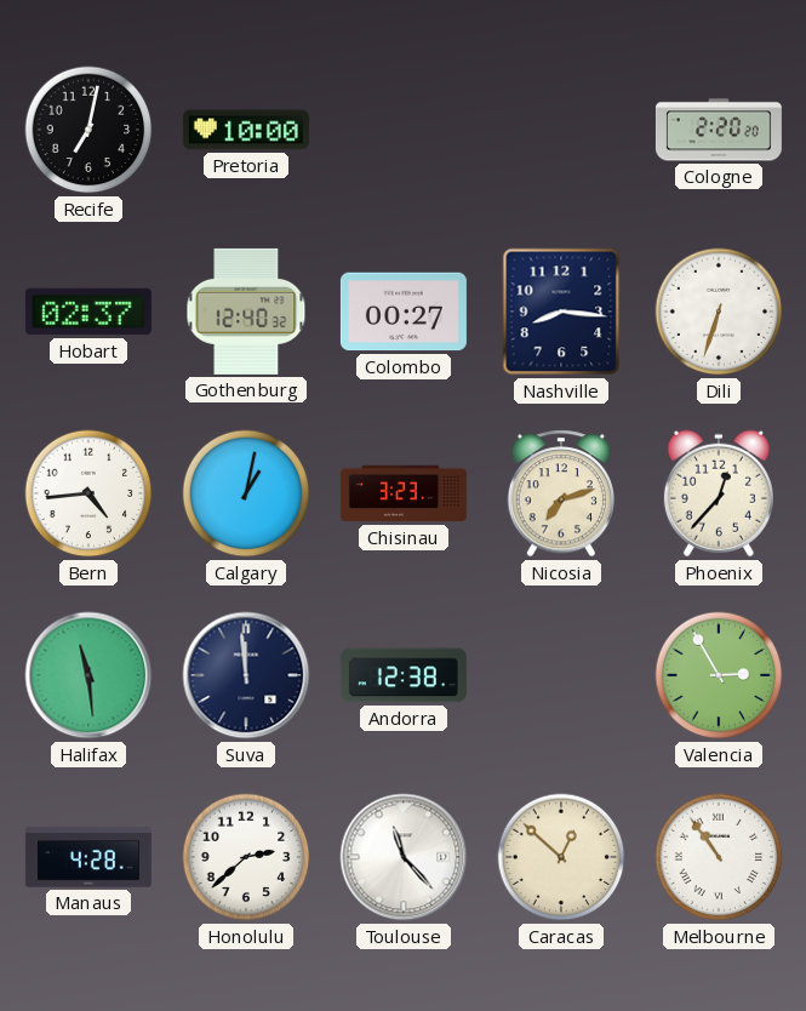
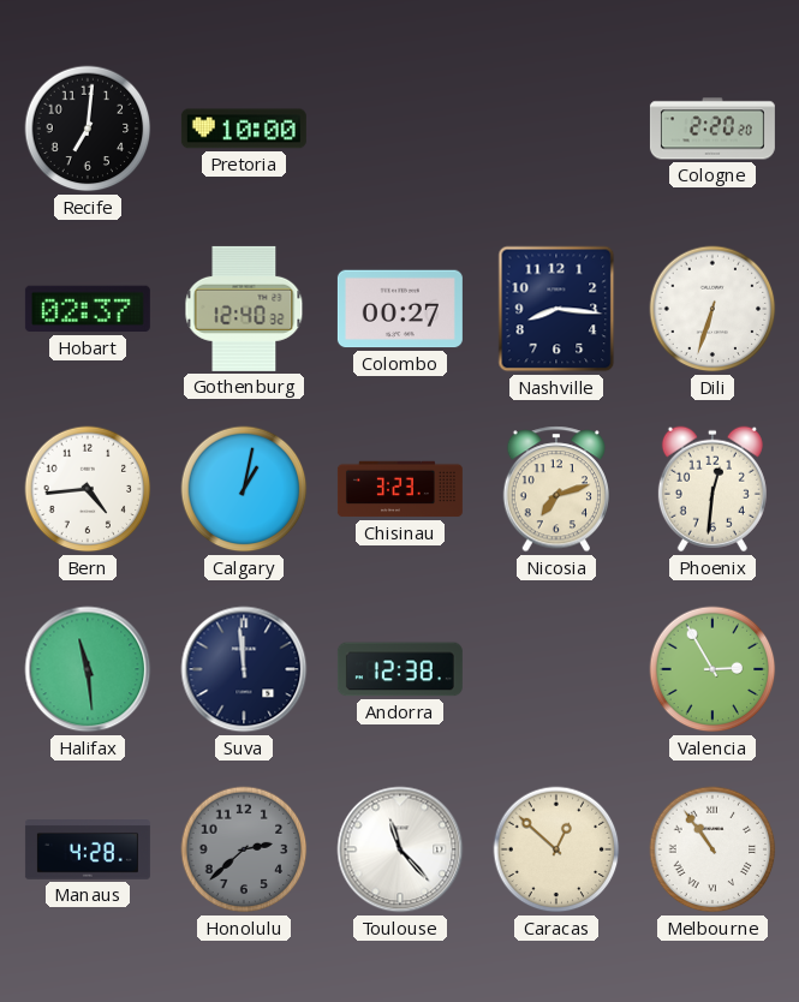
Recife: 7:02 -> 7:01
Phoenix: 12:37 -> 12:31
Honolulu dial: white -> grey
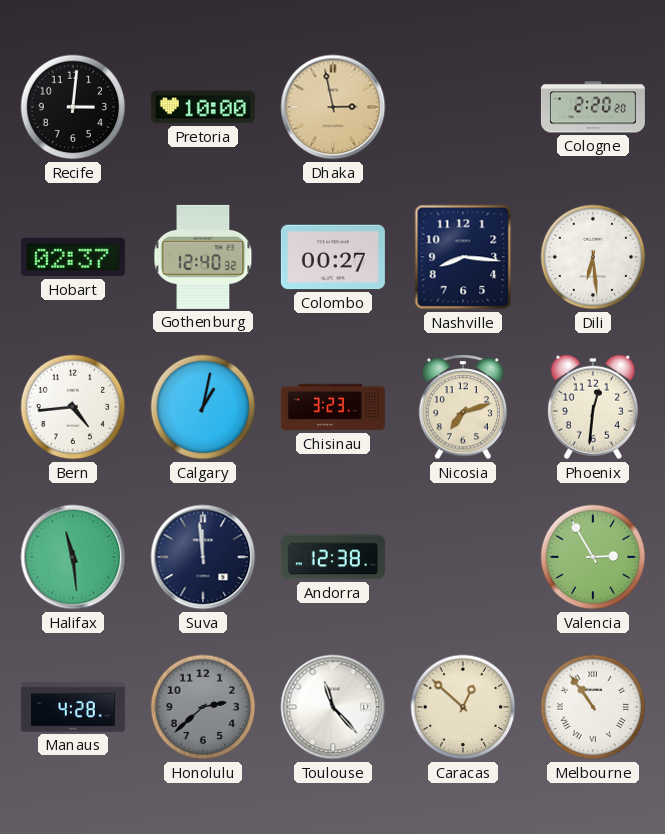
Recife: 7:01 -> 3:01
Dhaka: none -> 2:58
Dili: 6:33 -> 6:29
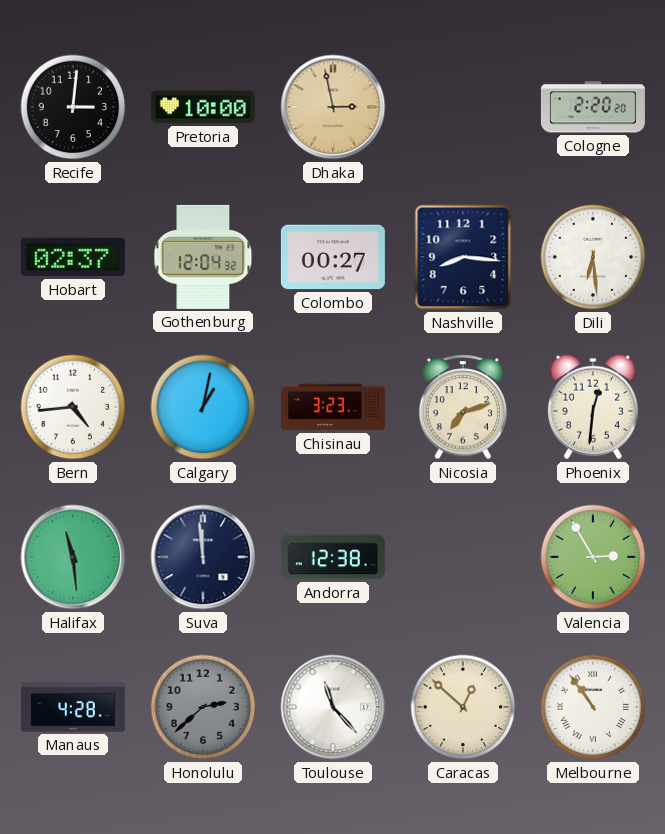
Gothenburg: 12:40 -> 12:04
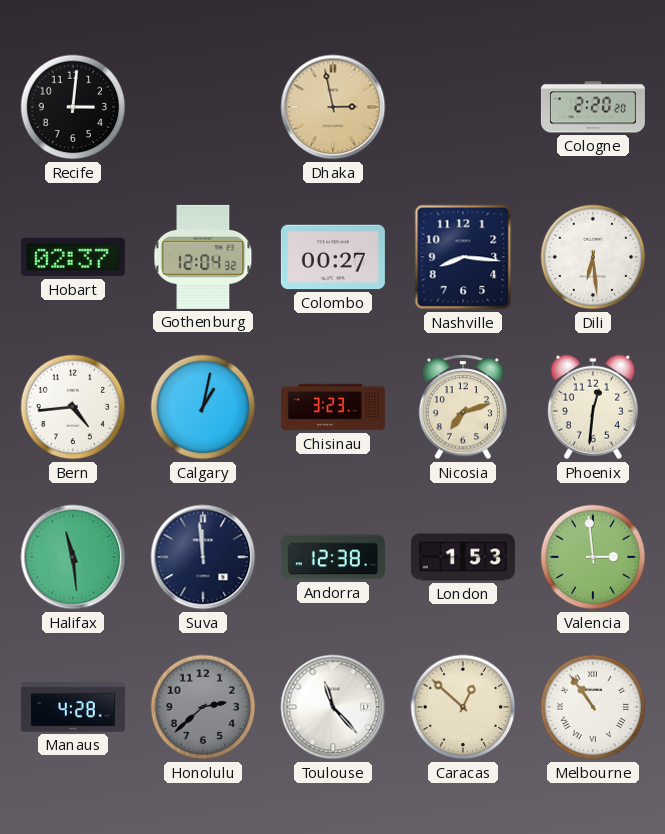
Pretoria: 10:00 -> none
London: none -> 1:53
Valencia: 2:55 -> 2:59
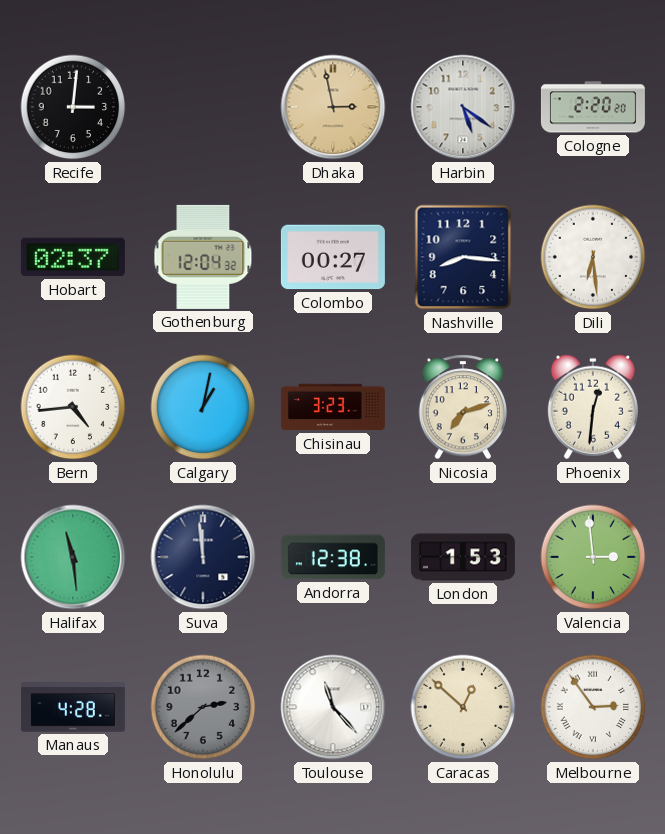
Harbin: none -> 5:21
Melbourne: 10:54 -> 2:54
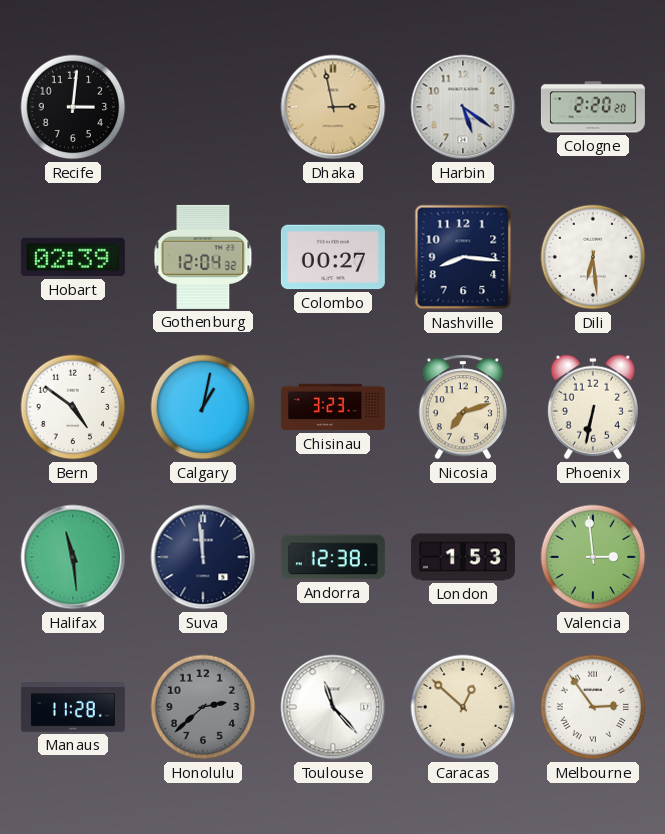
Hobart: 02:37 -> 02:39
Bern: 4:44 -> 4:51
Phoenix: 12:31 -> 6:32
Manaus: 4:28 -> 11:28
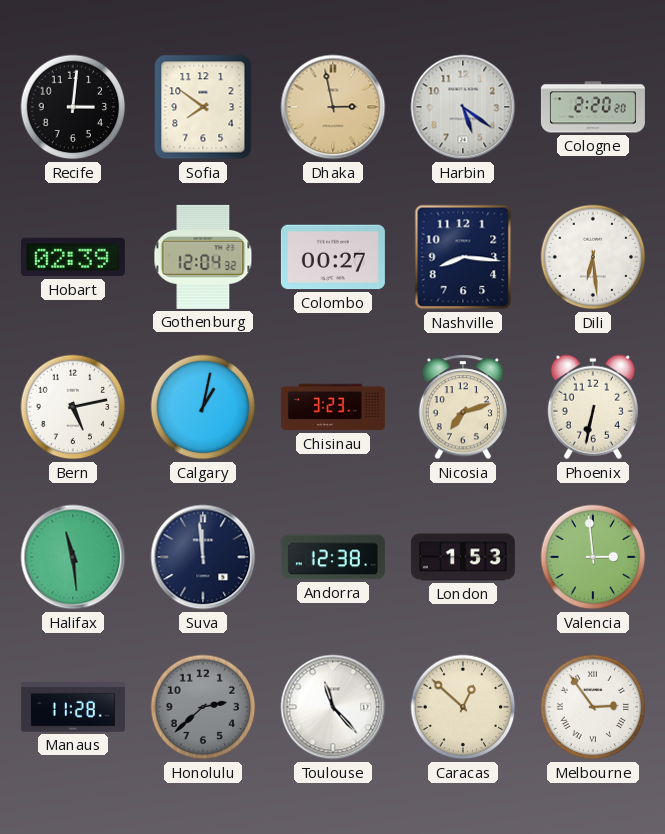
Sofia: none -> 7:51
Bern: 4:51 -> 5:13
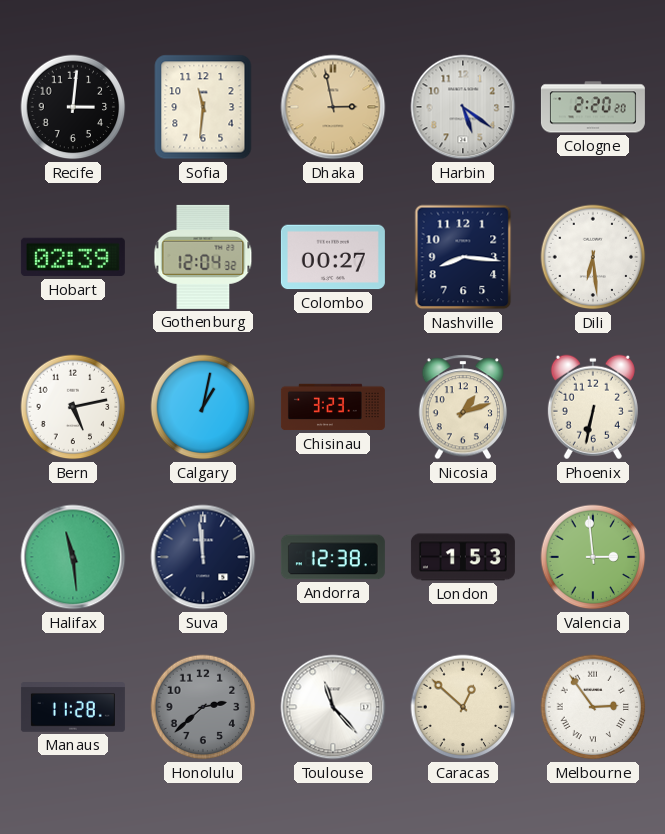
Sofia: 7:51 -> 11:31
Nicosia: 7:12 -> 1:12
